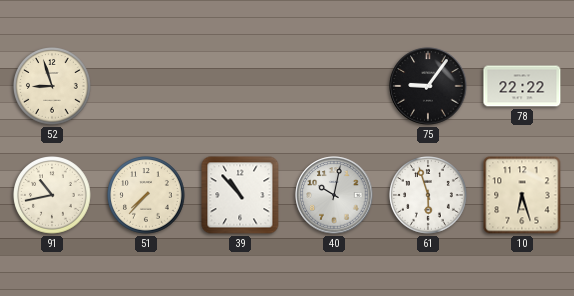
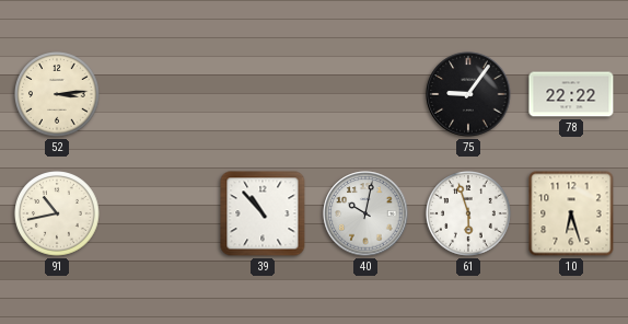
52: 8:57 -> 3:14
51: 7:37 -> none
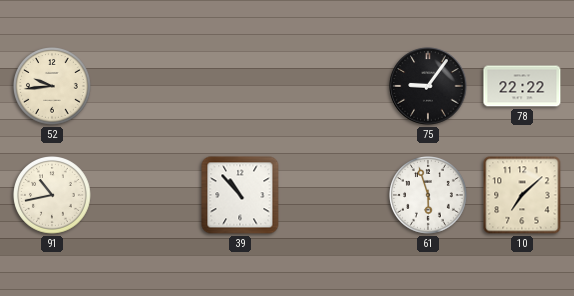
52: 3:14 -> 9:44
40: 10:02 -> none
10: 6:27 -> 7:08
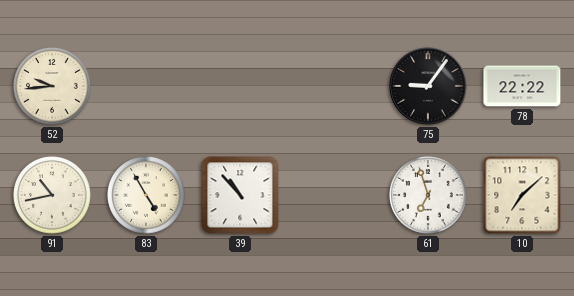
83: none -> 4:55
61: 5:57 -> 6:57
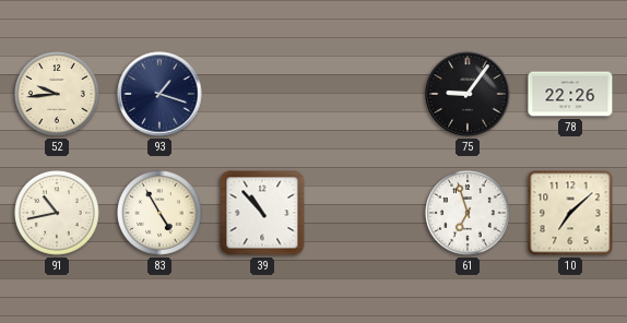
93: none -> 1:18
78: 22:22 -> 22:26
